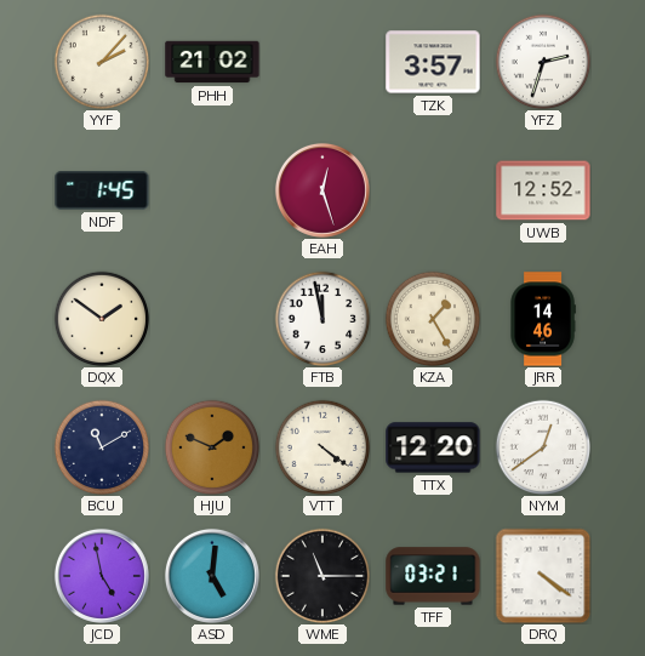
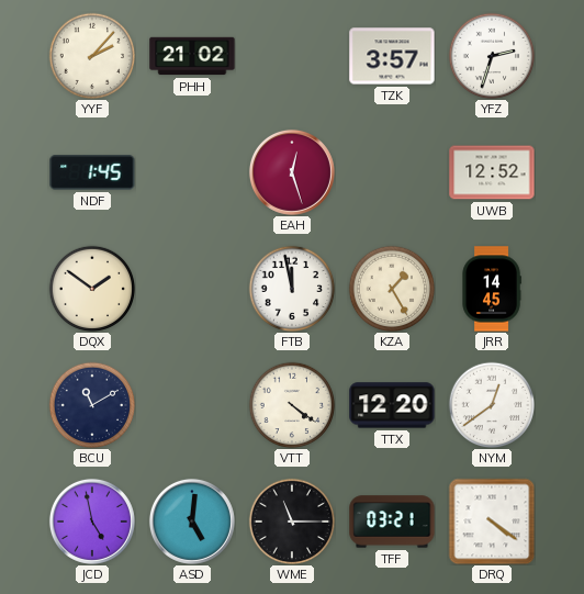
JRR: 14:46 -> 14:45
HJU: 1:49 -> none
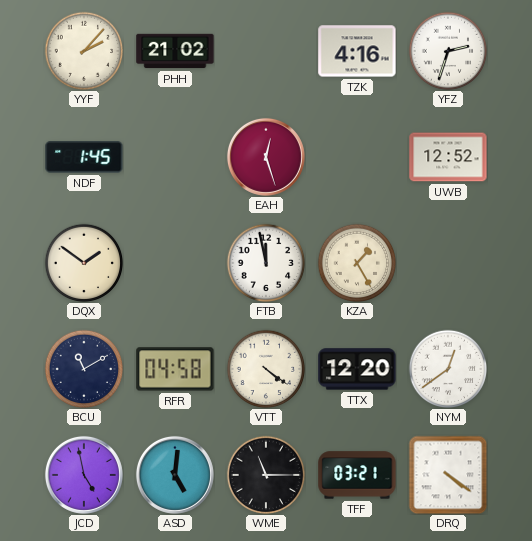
TZK: 3:57 -> 4:16
JRR: 14:45 -> none
RFR: none -> 04:58
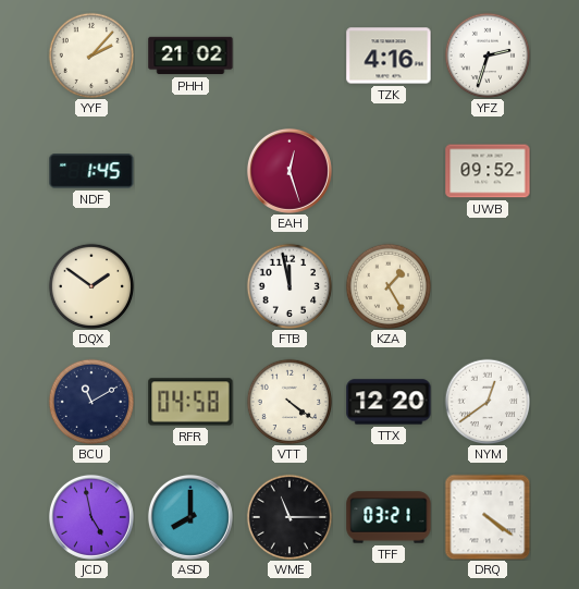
UWB: 12:52 -> 09:52
ASD: 5:01 -> 8:00
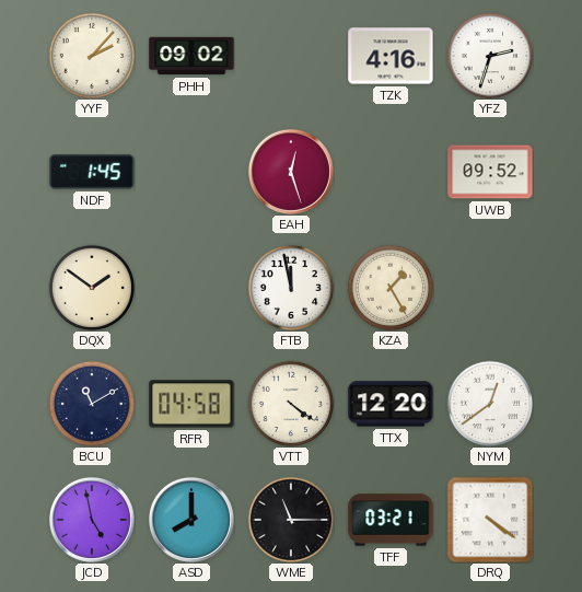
PHH: 21:02 -> 09:02
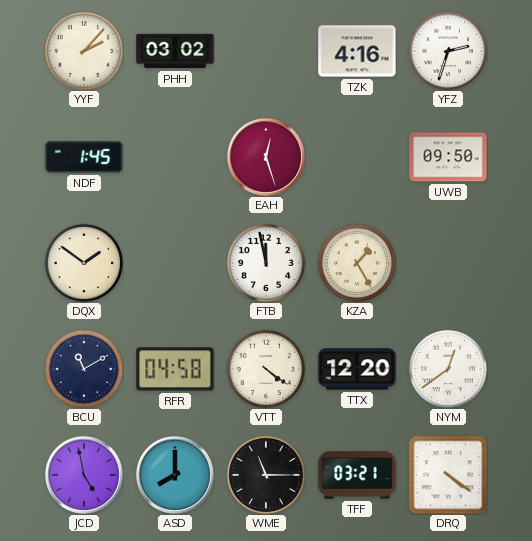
PHH: 09:02 -> 03:02
UWB: 09:52 -> 09:50
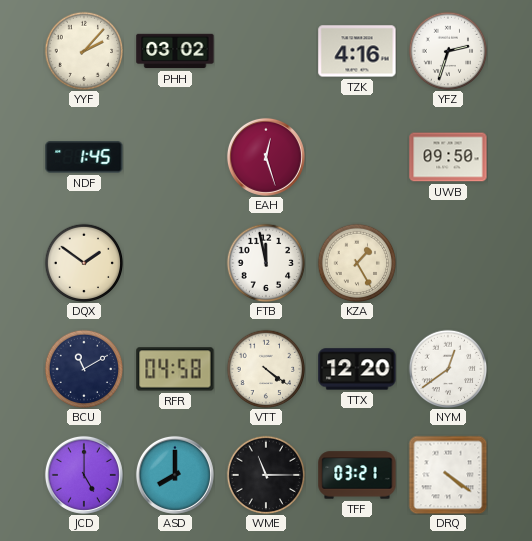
JCD: 4:58 -> 5:00
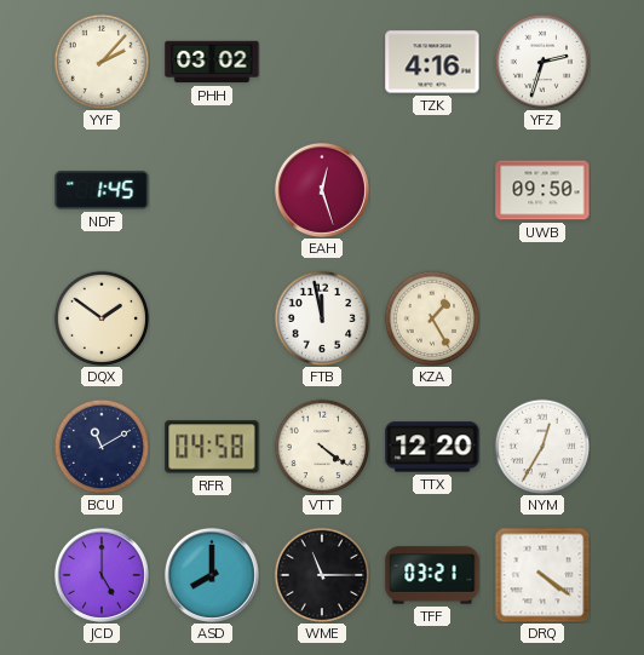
NYM: 12:39 -> 12:35
